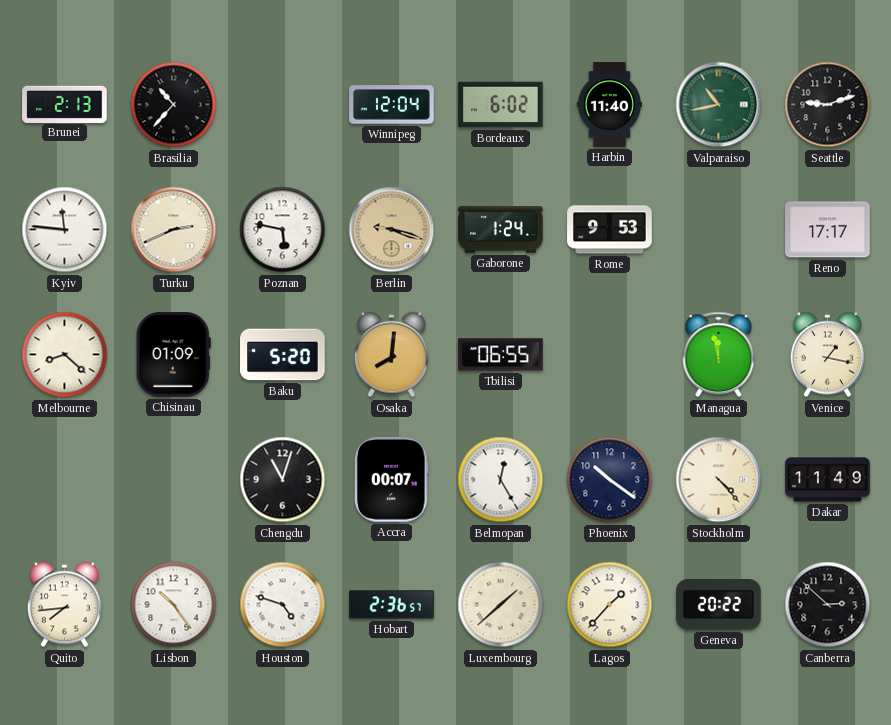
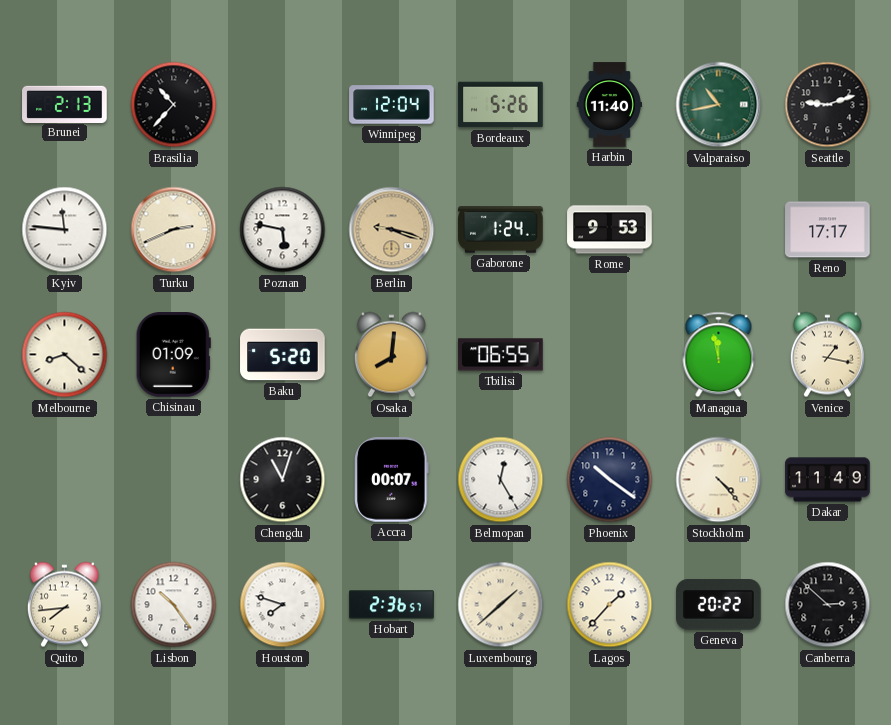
Bordeaux: 6:02 -> 5:26
Houston: 4:48 -> 7:48
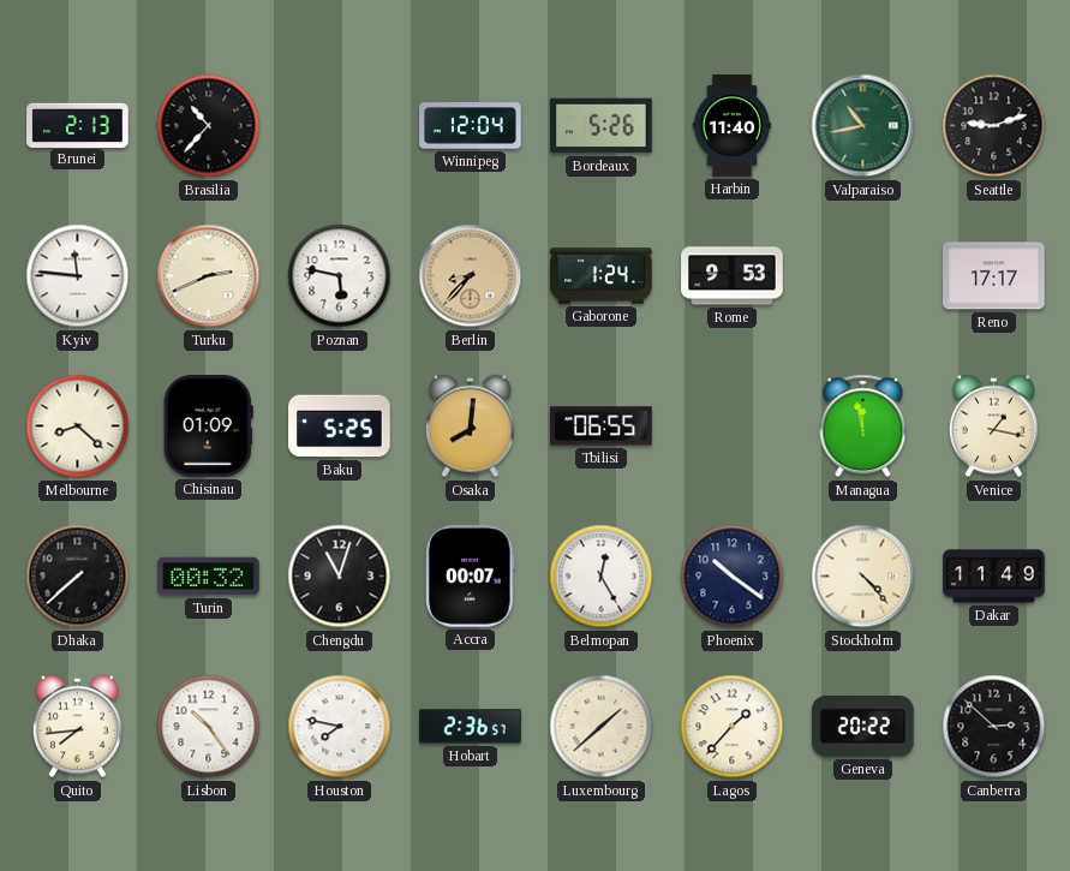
Berlin: 9:18 -> 8:37
Baku: 5:20 -> 5:25
Dhaka: none -> 7:38
Turin: none -> 00:32
Houston: 7:48 -> 7:47
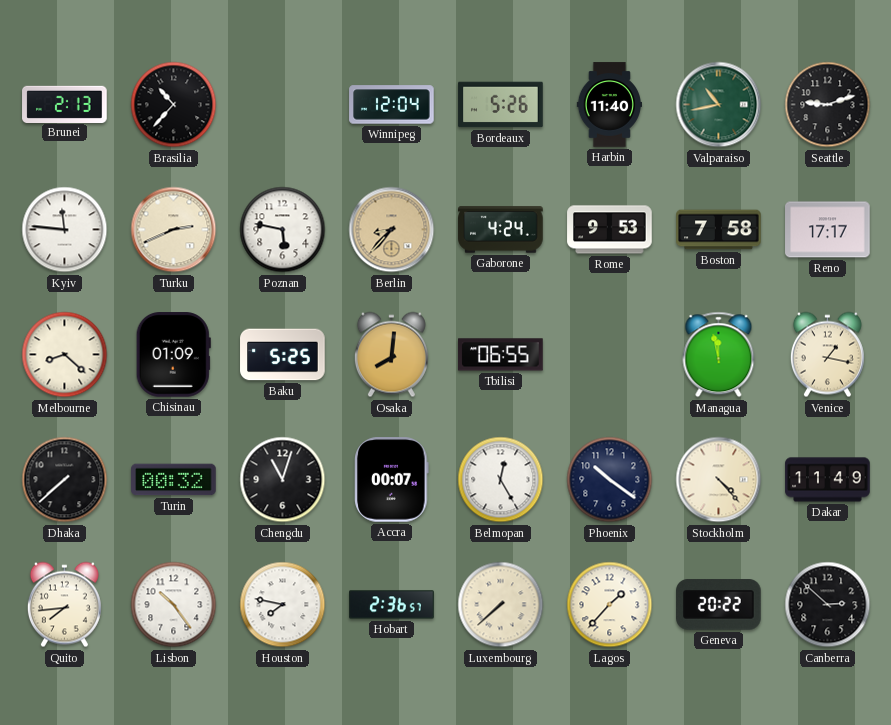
Gaborone: 1:24 -> 4:24
Boston: none -> 7:58
Luxembourg: 1:38 -> 7:38
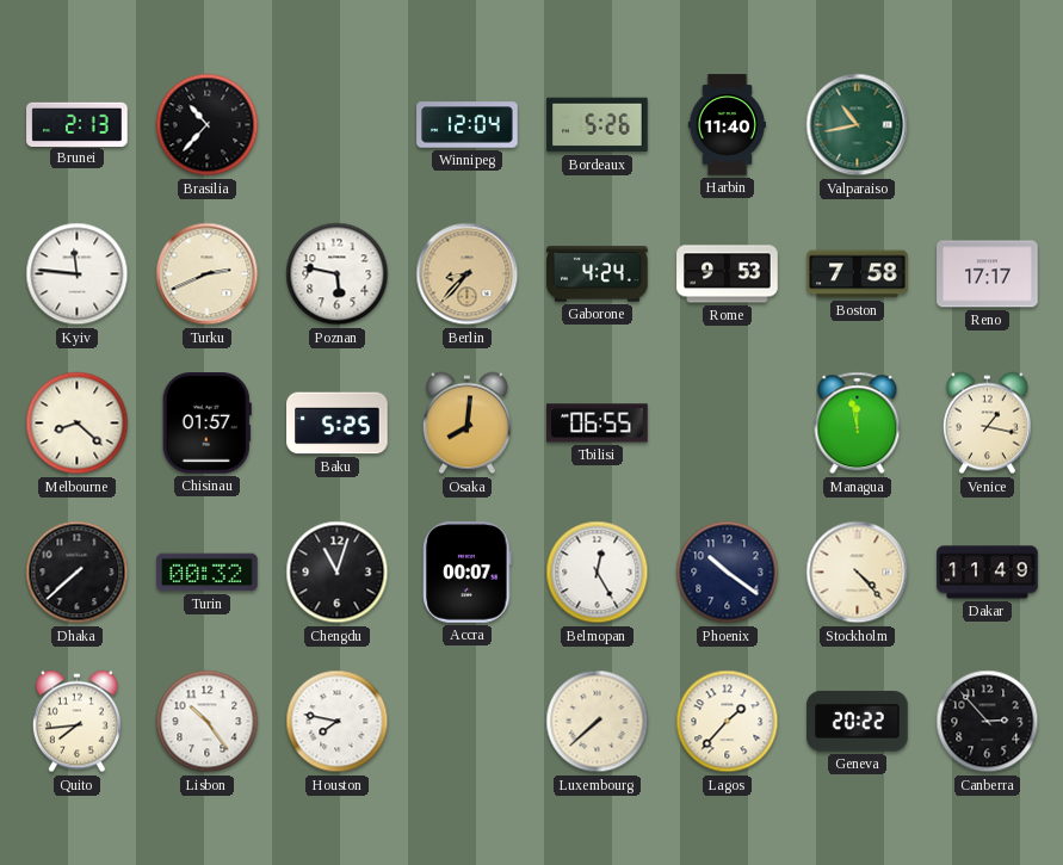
Seattle: 9:12 -> none
Chisinau: 01:09 -> 01:57
Hobart: 2:36 -> none
Canberra: 2:52 -> 2:53
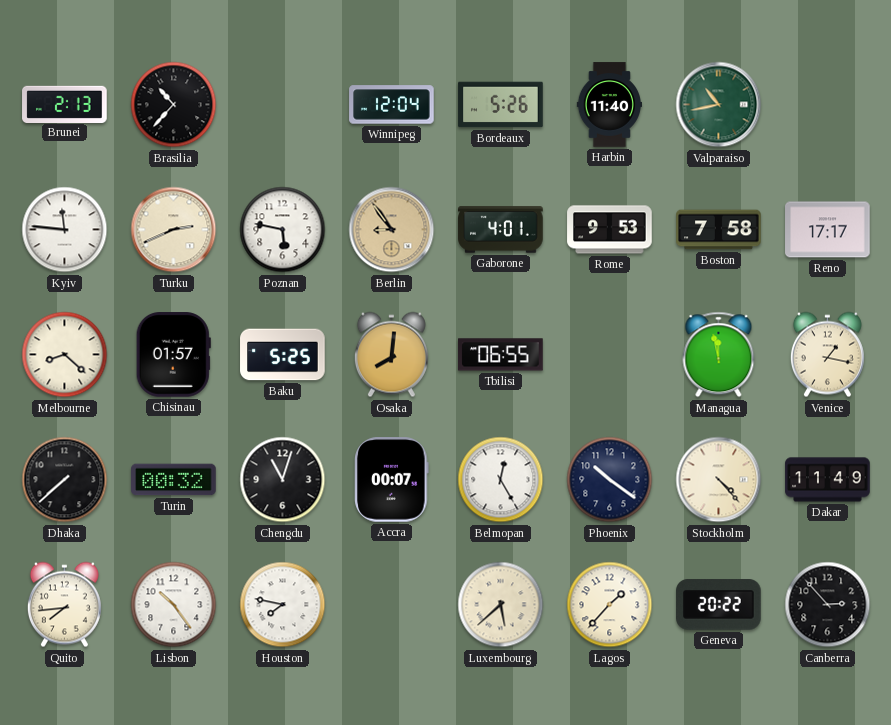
Berlin: 8:37 -> 8:54
Gaborone: 4:24 -> 4:01
Luxembourg: 7:38 -> 5:38
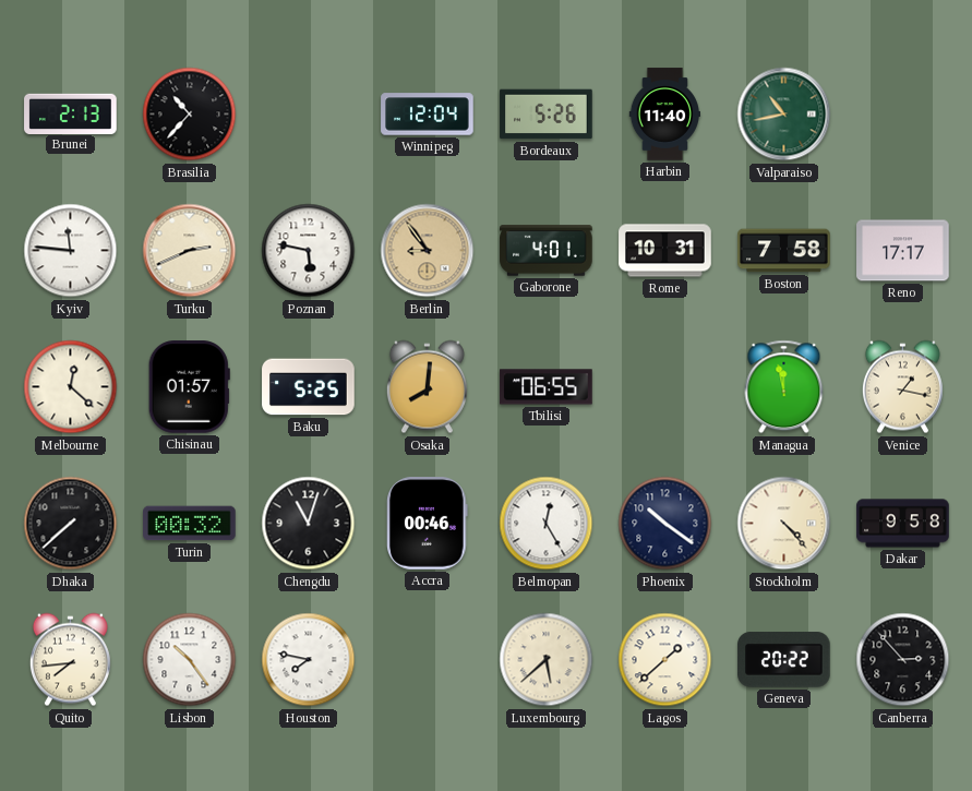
Rome: 9:53 -> 10:31
Melbourne: 8:22 -> 12:22
Accra: 00:07 -> 00:46
Dakar: 11:49 -> 9:58
Lagos: 1:37 -> 1:38
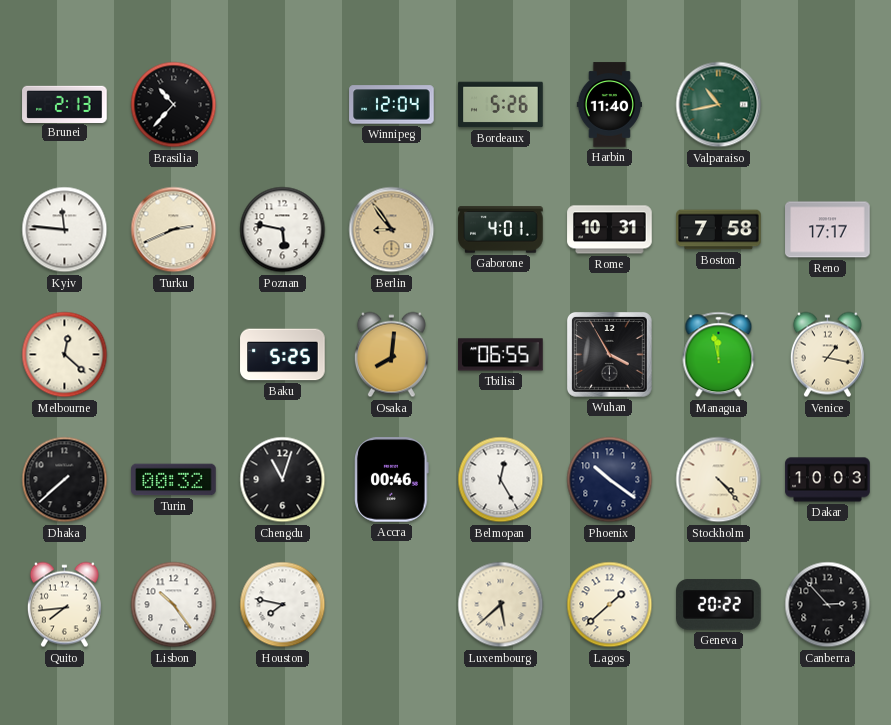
Chisinau: 01:57 -> none
Wuhan: none -> 3:55
Dakar: 9:58 -> 10:03
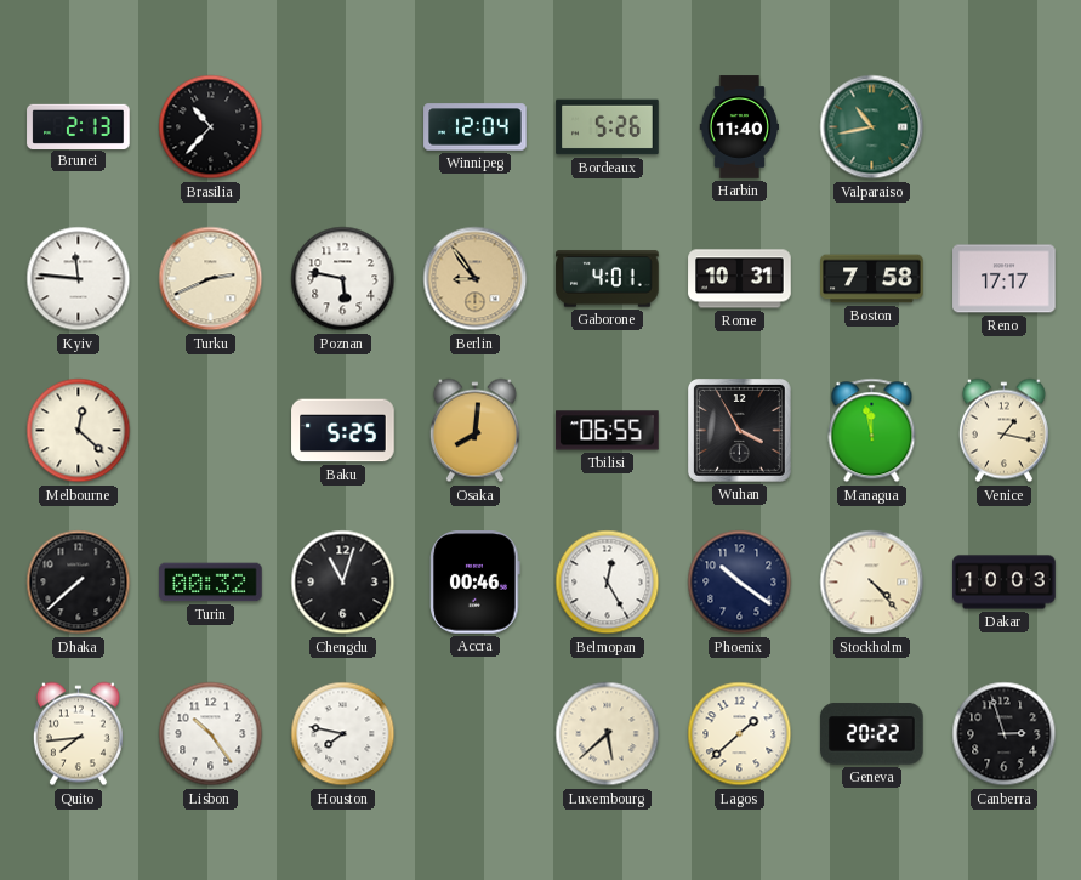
Canberra: 2:53 -> 2:57
